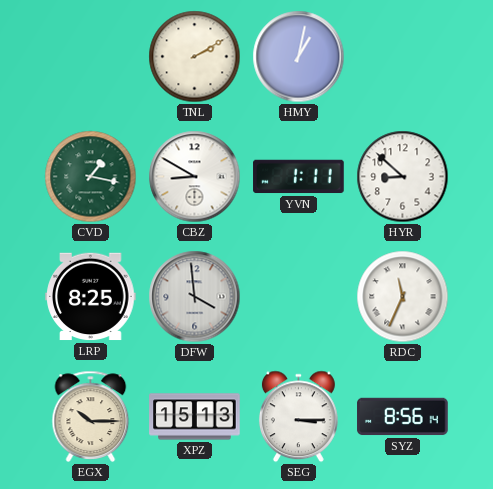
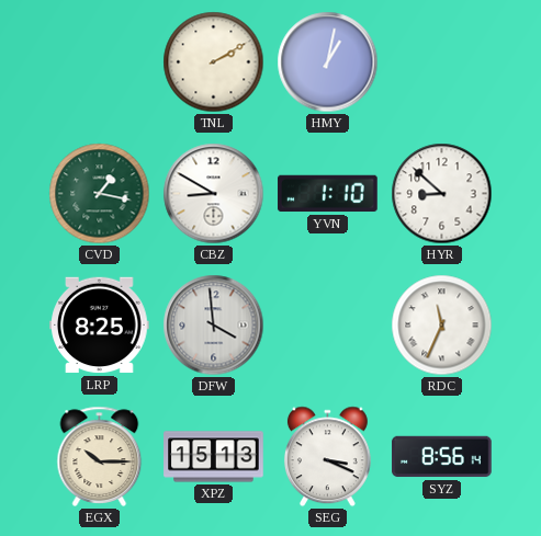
YVN: 1:11 -> 1:10
SEG: 3:15 -> 3:19
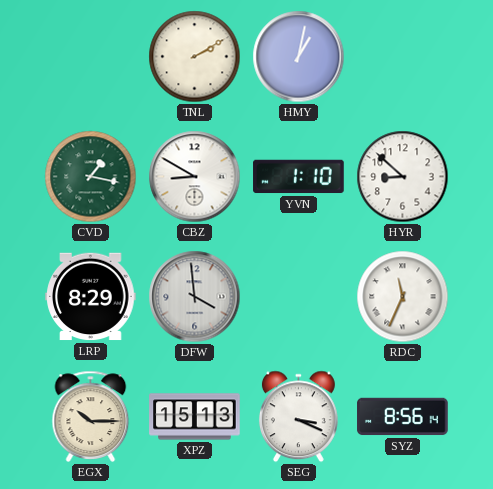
LRP: 8:25 -> 8:29
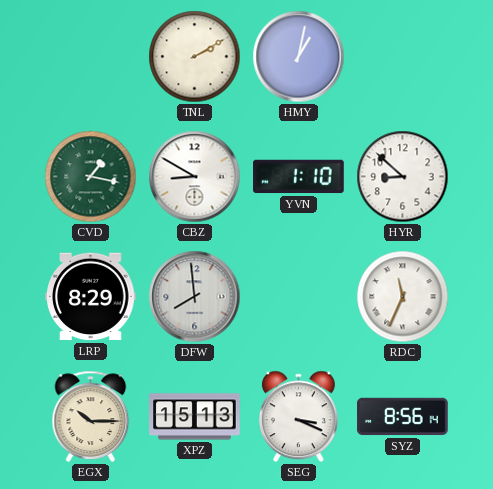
DFW: 3:59 -> 7:59
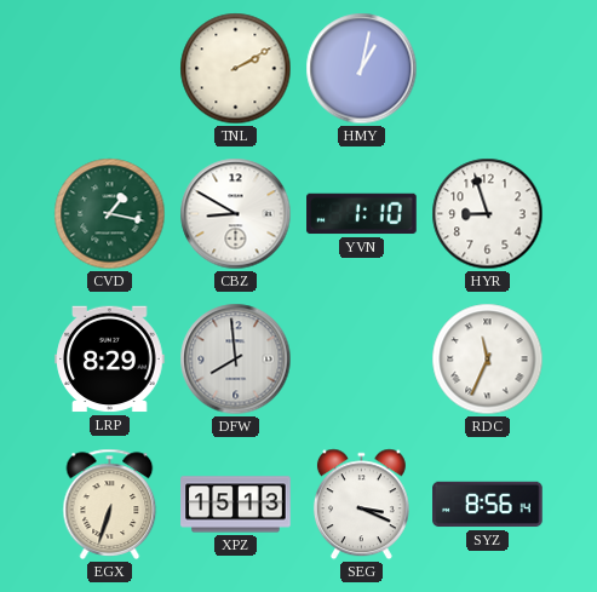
HYR: 8:52 -> 8:57
EGX: 10:15 -> 6:33
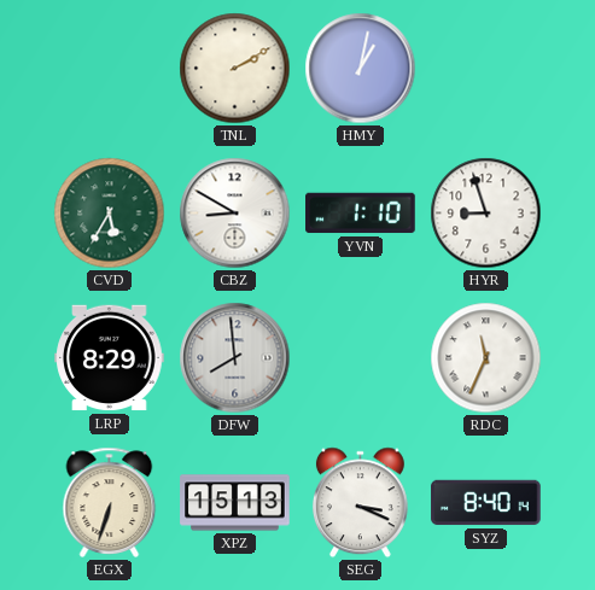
CVD: 1:17 -> 5:35
SYZ: 8:56 -> 8:40
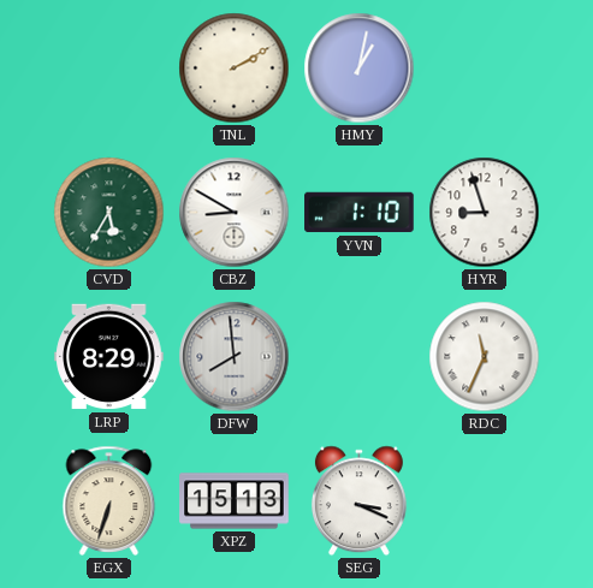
SYZ: 8:40 -> none
